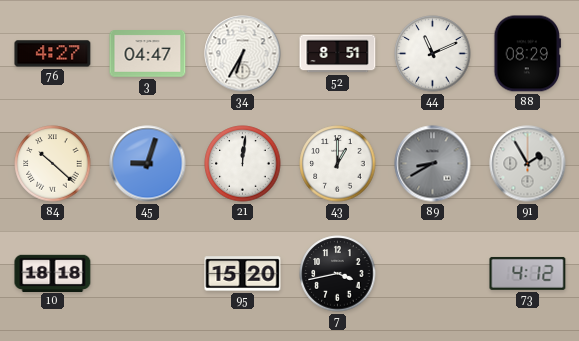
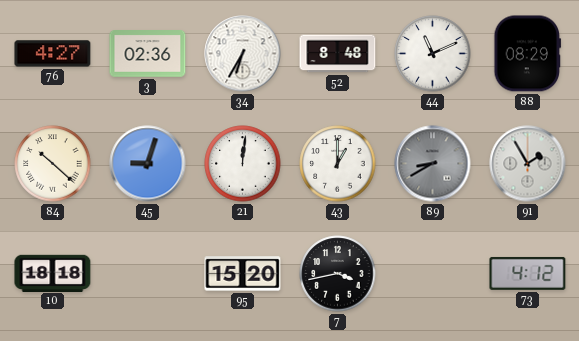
3: 04:47 -> 02:36
52: 8:51 -> 8:48
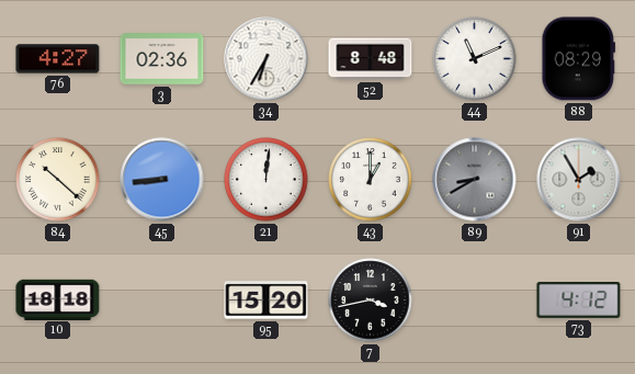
45: 9:03 -> 8:44
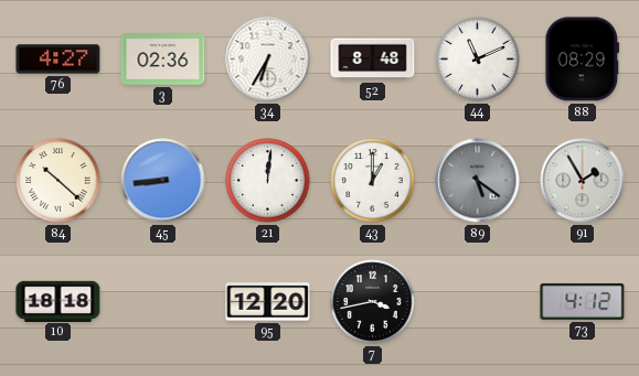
89: 8:40 -> 5:21
95: 15:20 -> 12:20
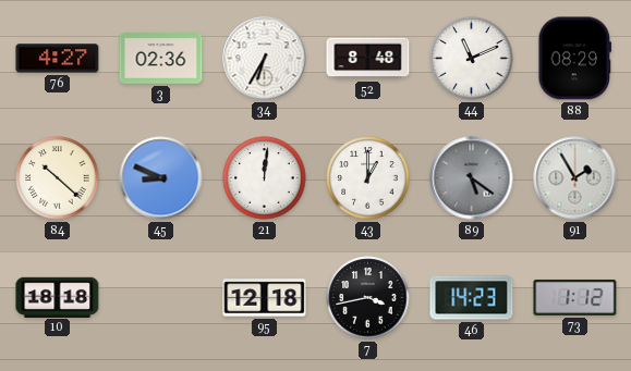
45: 8:44 -> 8:49
95: 12:20 -> 12:18
46: none -> 14:23
73: 4:12 -> 1:12
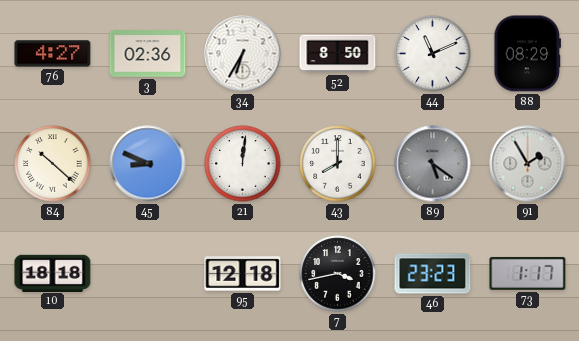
52: 8:48 -> 8:50
43: 1:00 -> 8:00
46: 14:23 -> 23:23
73: 1:12 -> 1:17
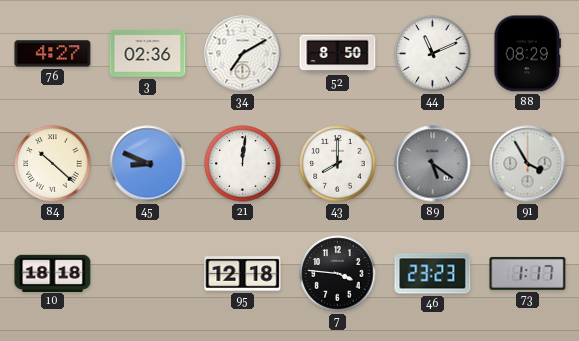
34: 6:35 -> 7:10
91: 1:55 -> 3:55
7: 3:43 -> 3:46
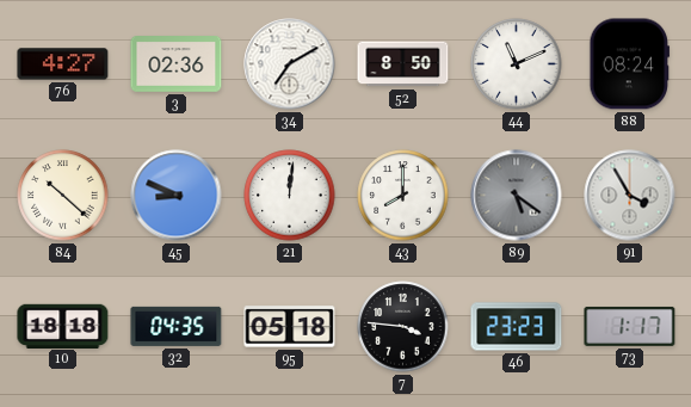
88: 08:29 -> 08:24
32: none -> 04:35
95: 12:18 -> 05:18
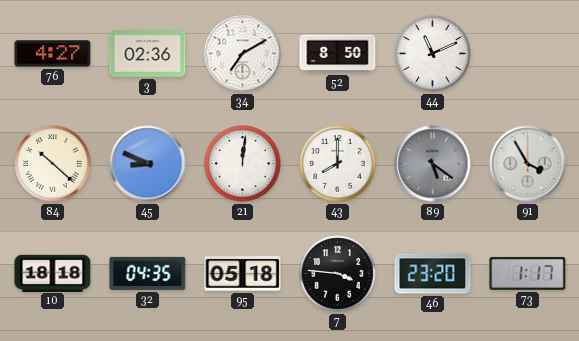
88: 08:24 -> none
46: 23:23 -> 23:20
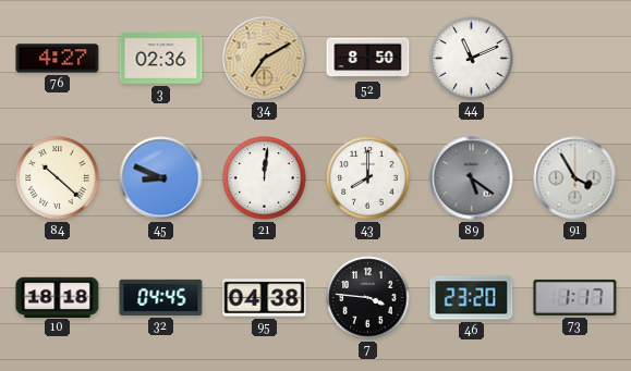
34 dial: white -> champagne
32: 04:35 -> 04:45
95: 05:18 -> 04:38
